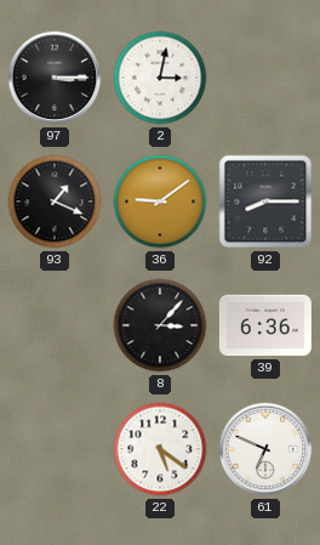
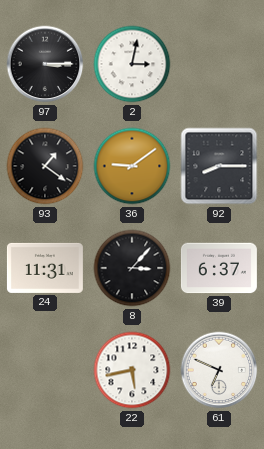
93: 1:19 -> 1:21
24: none -> 11:31
39: 6:36 -> 6:37
22: 5:21 -> 5:43
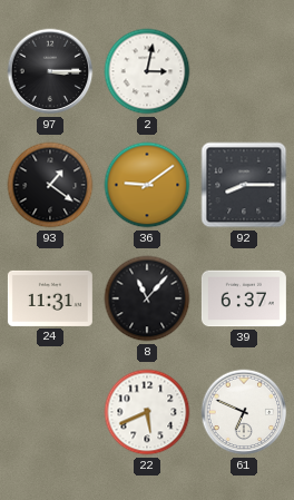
8: 3:07 -> 11:07
22: 5:43 -> 5:41
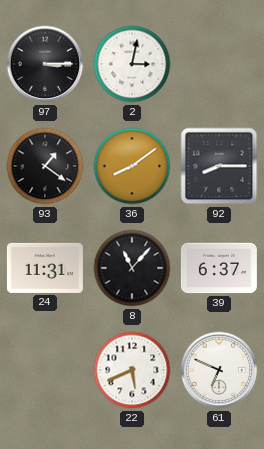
36: 9:09 -> 8:09
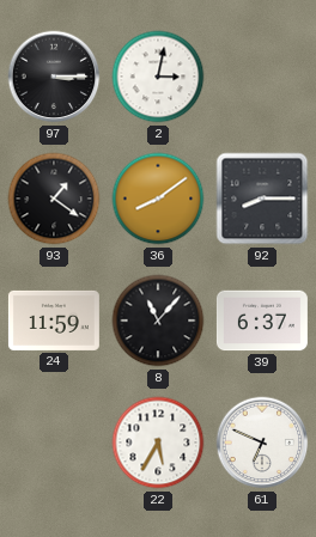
24: 11:31 -> 11:59
22: 5:41 -> 5:35
